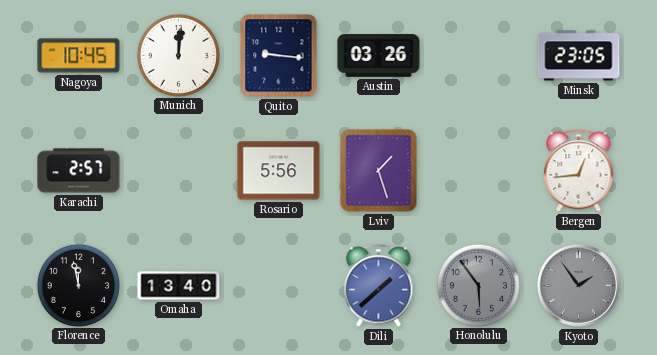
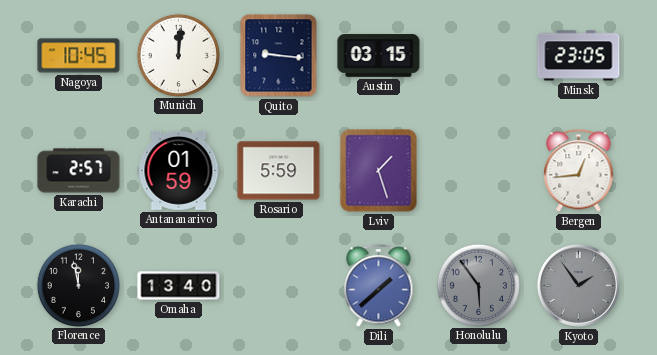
Austin: 03:26 -> 03:15
Antananarivo: none -> 01:59
Rosario: 5:56 -> 5:59
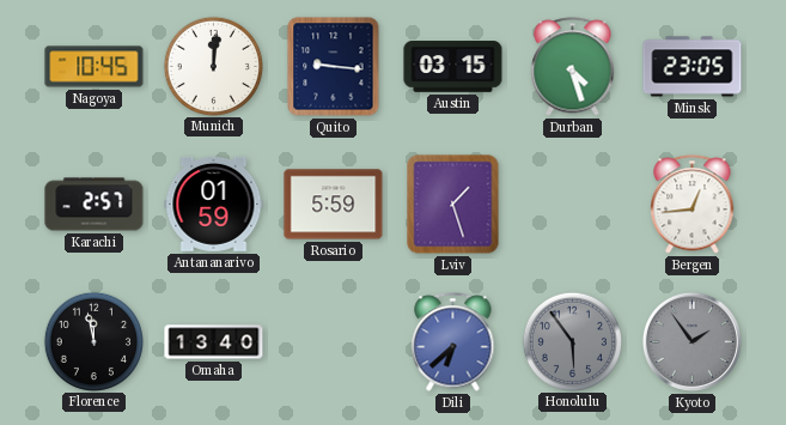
Durban: none -> 4:27
Dili: 1:38 -> 6:38
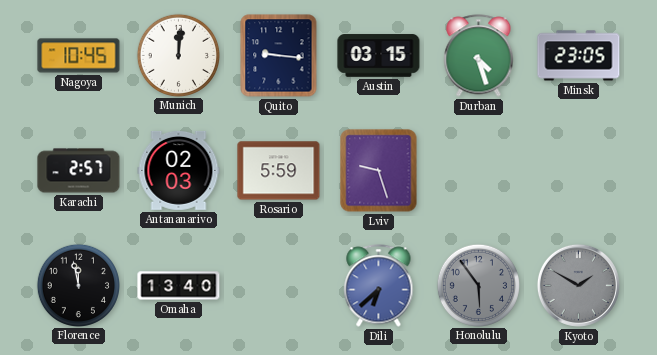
Antananarivo: 01:59 -> 02:03
Lviv: 1:27 -> 9:27
Bergen: 12:44 -> none
Kyoto: 1:54 -> 1:50
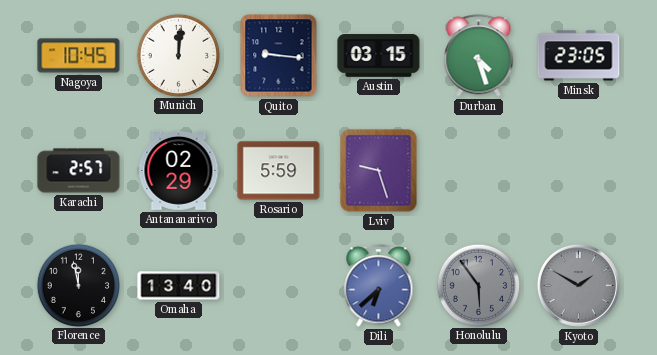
Antananarivo: 02:03 -> 02:29
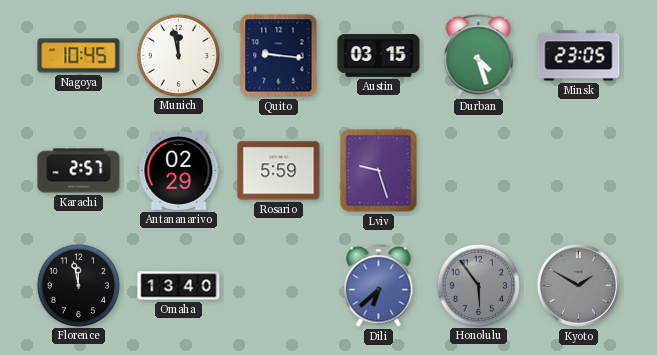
Munich: 12:01 -> 11:58
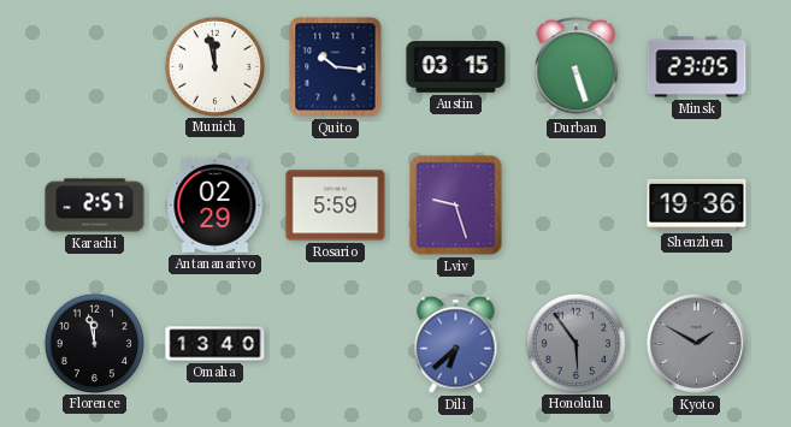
Nagoya: 10:45 -> none
Quito: 9:16 -> 10:16
Durban: 4:27 -> 5:27
Shenzhen: none -> 19:36
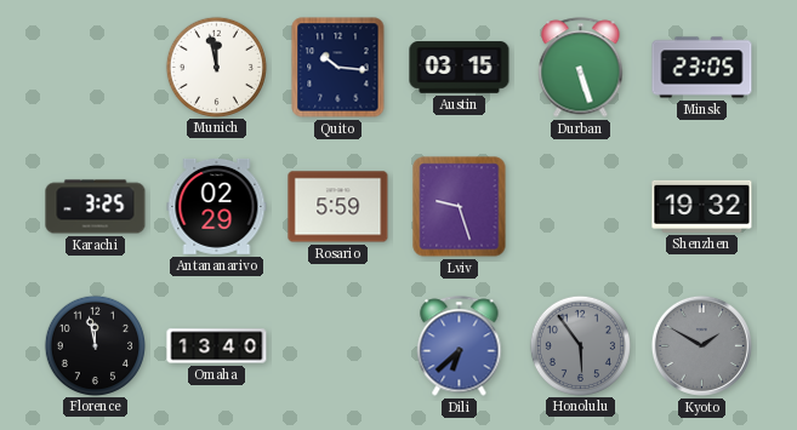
Karachi: 2:57 -> 3:25
Shenzhen: 19:36 -> 19:32
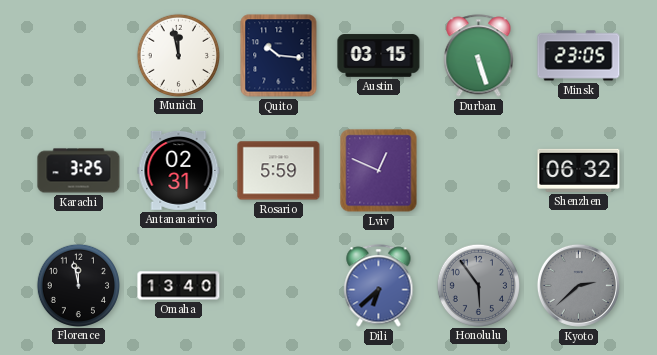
Antananarivo: 02:29 -> 02:31
Lviv: 9:27 -> 12:49
Shenzhen: 19:32 -> 06:32
Kyoto: 1:50 -> 2:38
